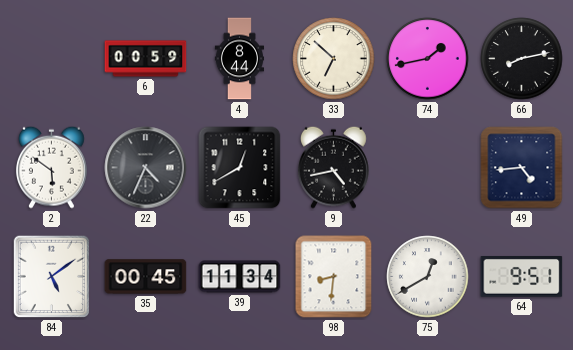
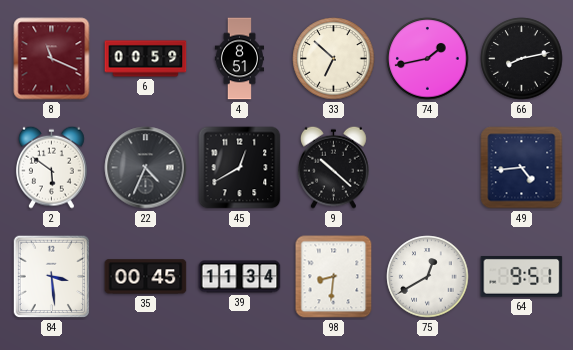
8: none -> 11:19
4: 8:44 -> 8:51
9: 4:43 -> 10:22
84: 5:09 -> 3:29
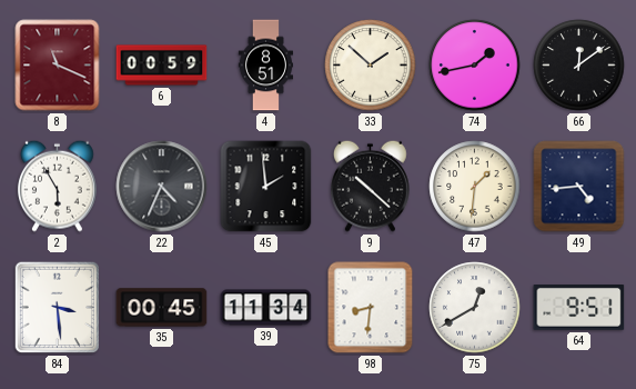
33: 6:52 -> 1:52
66: 8:13 -> 12:09
2: 5:51 -> 5:55
45: 12:40 -> 1:59
47: none -> 1:31
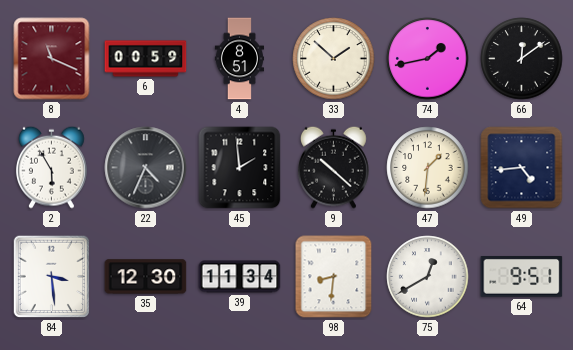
35: 00:45 -> 12:30
